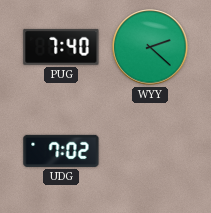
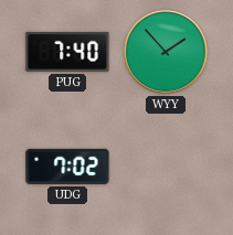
WYY: 2:22 -> 1:53
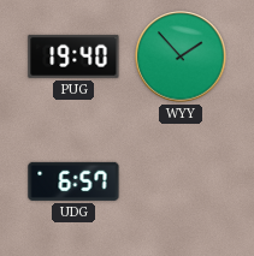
PUG: 7:40 -> 19:40
UDG: 7:02 -> 6:57
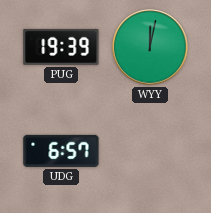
PUG: 19:40 -> 19:39
WYY: 1:53 -> 12:02
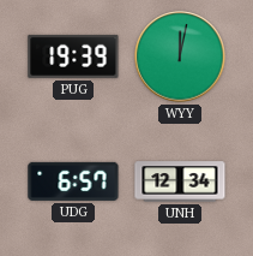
UNH: none -> 12:34
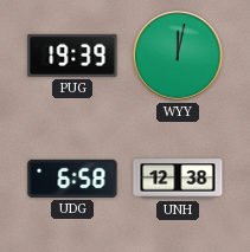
UDG: 6:57 -> 6:58
UNH: 12:34 -> 12:38
